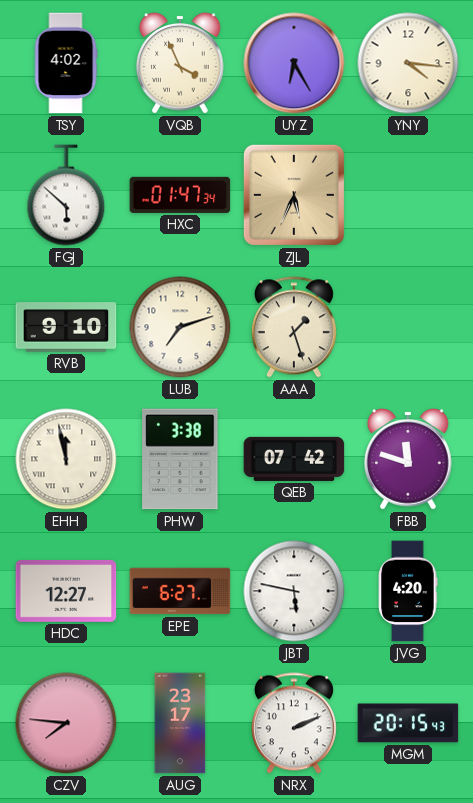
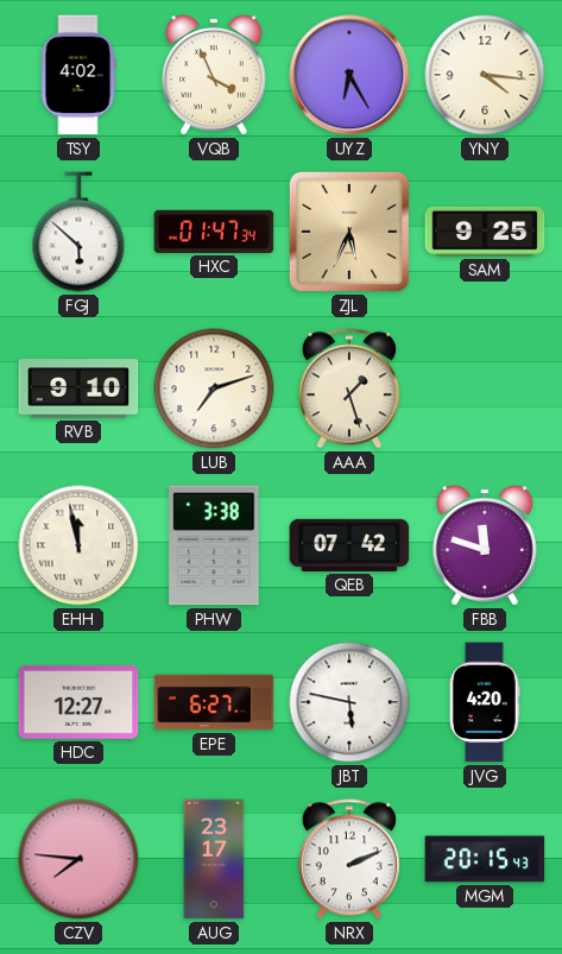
SAM: none -> 9:25
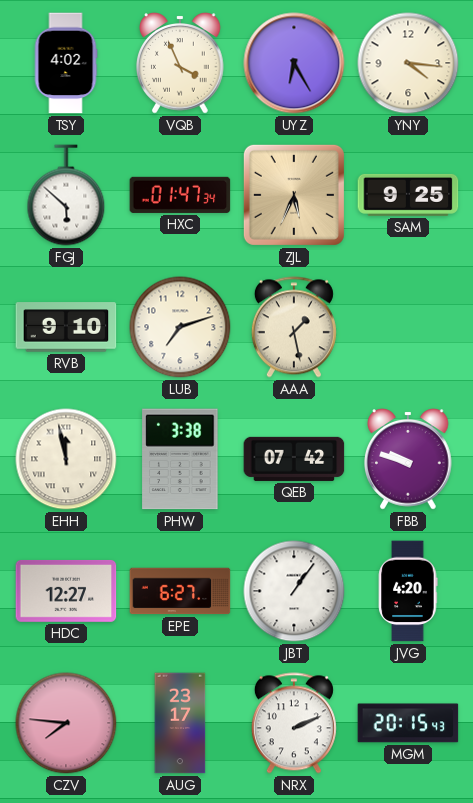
AAA: 1:27 -> 1:28
FBB: 11:48 -> 9:48
JBT: 5:47 -> 1:06
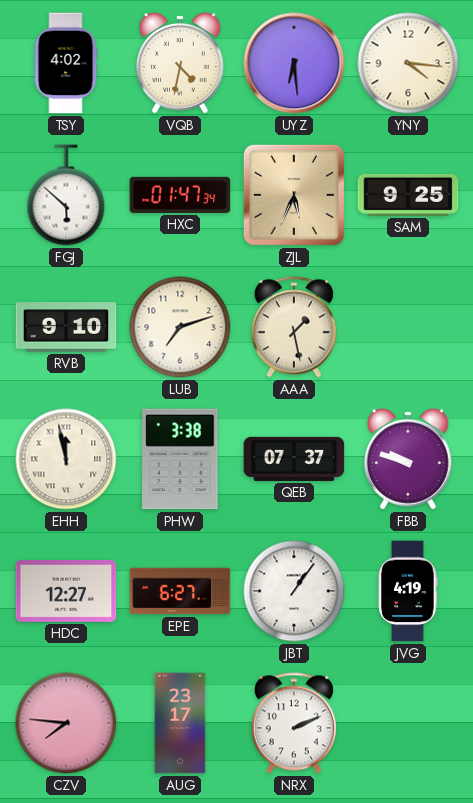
VQB: 3:56 -> 4:32
UYZ: 6:25 -> 6:29
QEB: 07:42 -> 07:37
JVG: 4:20 -> 4:19
MGM: 20:15 -> none
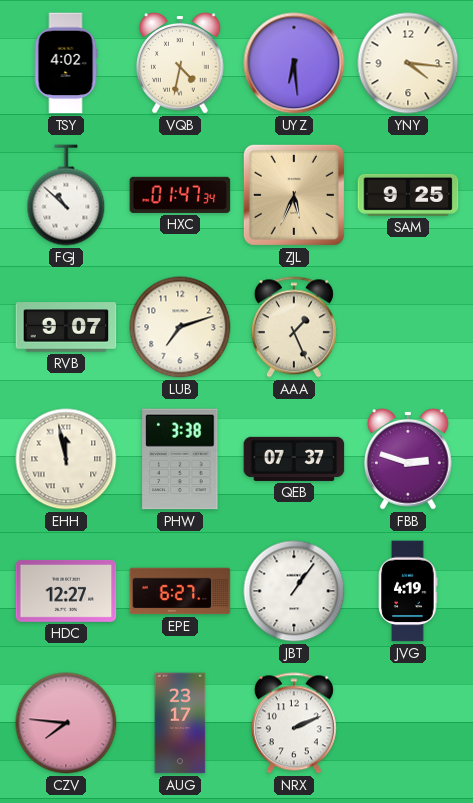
FGJ: 5:52 -> 10:52
RVB: 9:10 -> 9:07
AAA: 1:28 -> 1:26
FBB: 9:48 -> 2:48
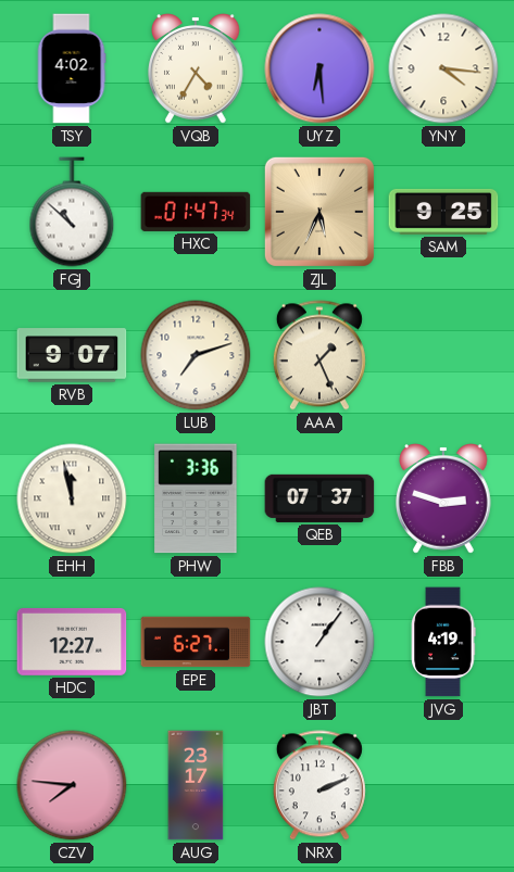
VQB: 4:32 -> 4:35
PHW: 3:38 -> 3:36
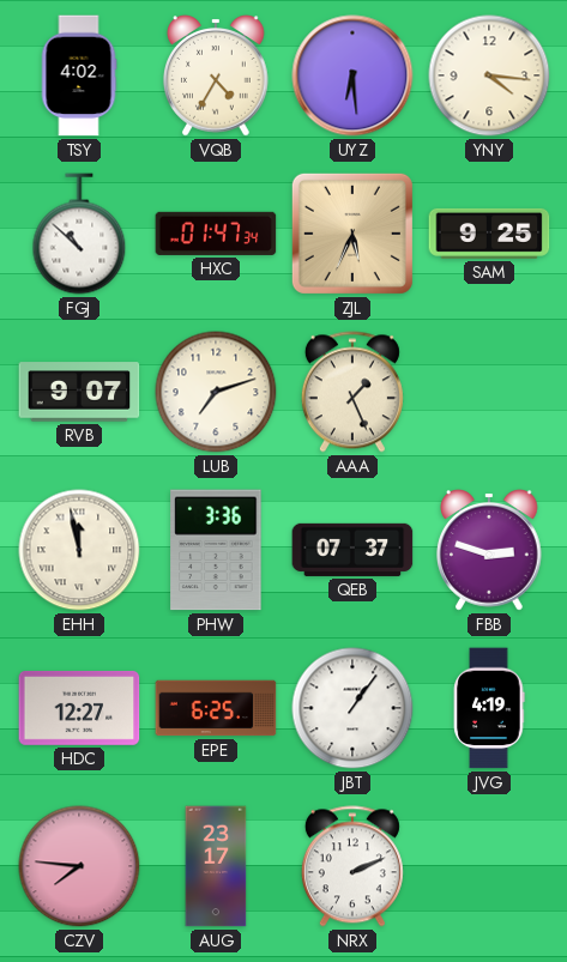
EPE: 6:27 -> 6:25
